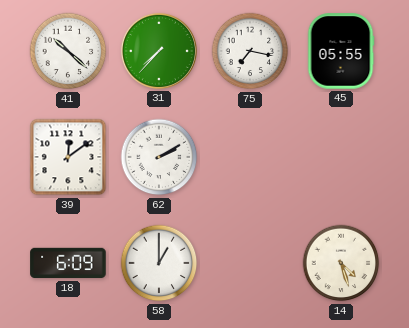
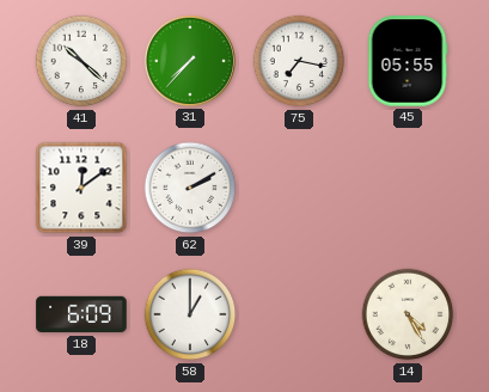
14: 4:27 -> 4:25
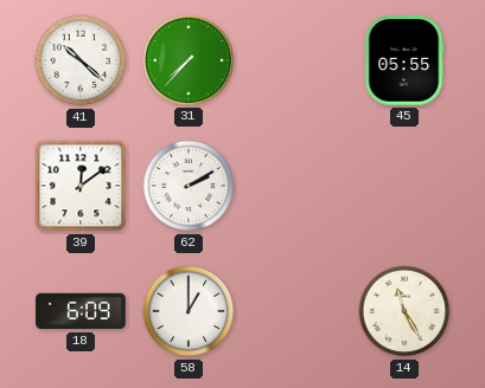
75: 7:17 -> none
14: 4:25 -> 11:25
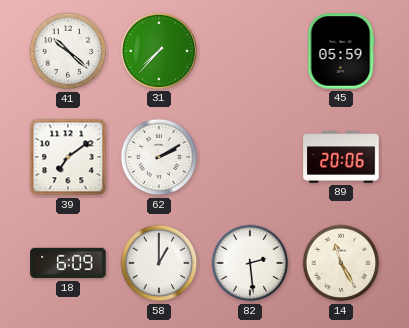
45: 05:55 -> 05:59
39: 12:09 -> 7:09
89: none -> 20:06
82: none -> 2:29
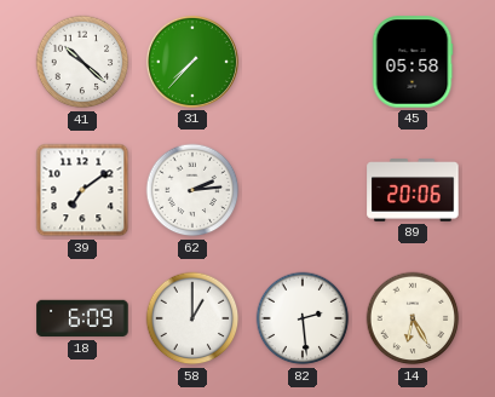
45: 05:59 -> 05:58
62: 2:10 -> 2:14
14: 11:25 -> 6:25
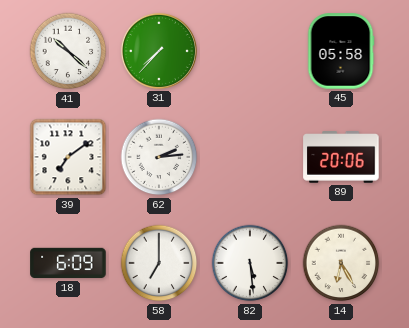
58: 1:00 -> 7:00
82: 2:29 -> 5:29
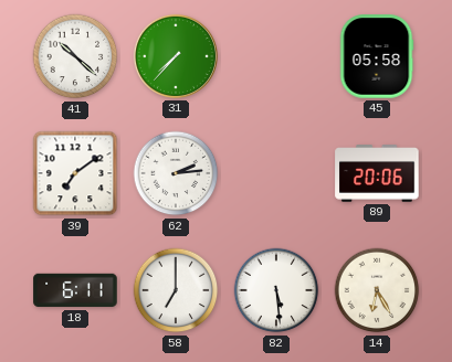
18: 6:09 -> 6:11
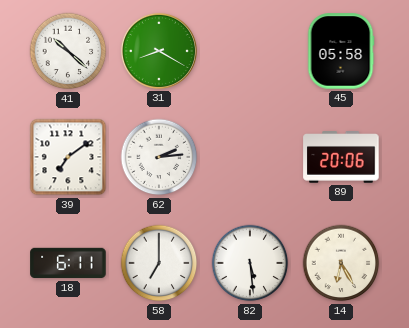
31: 7:37 -> 8:20
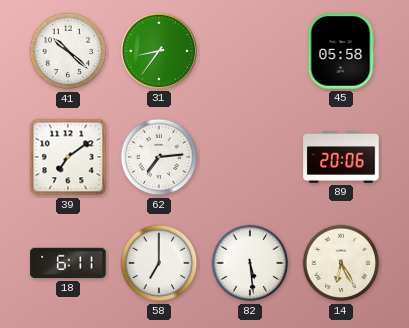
31: 8:20 -> 8:36
62: 2:14 -> 7:14
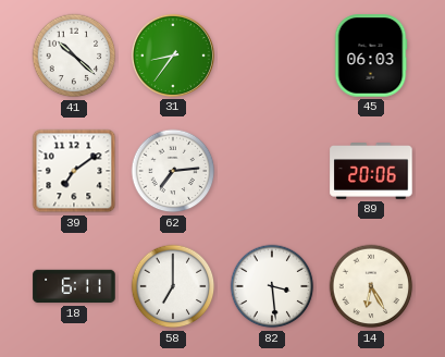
45: 05:58 -> 06:03
82: 5:29 -> 3:29
